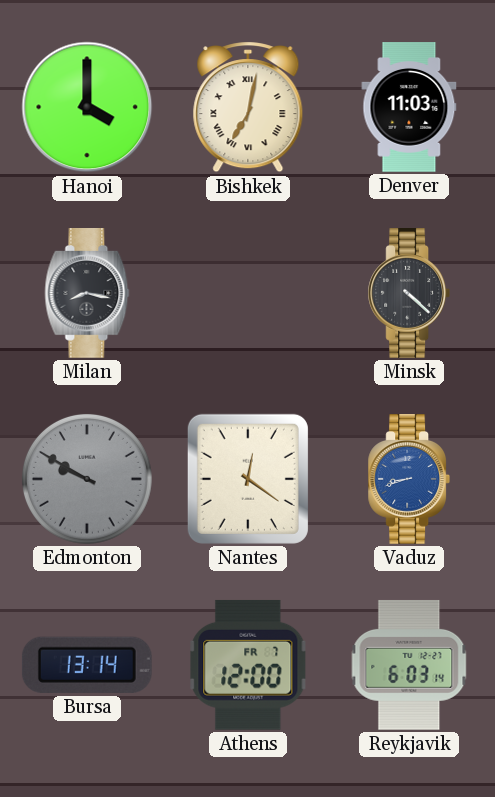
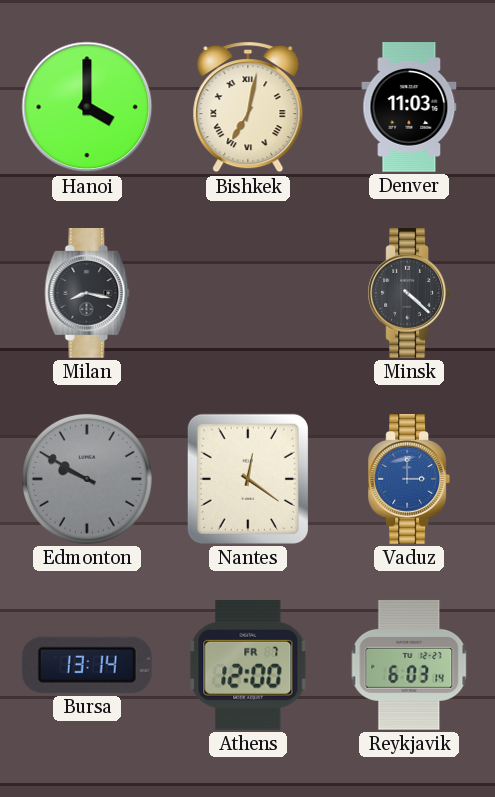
Vaduz: 8:42 -> 3:00
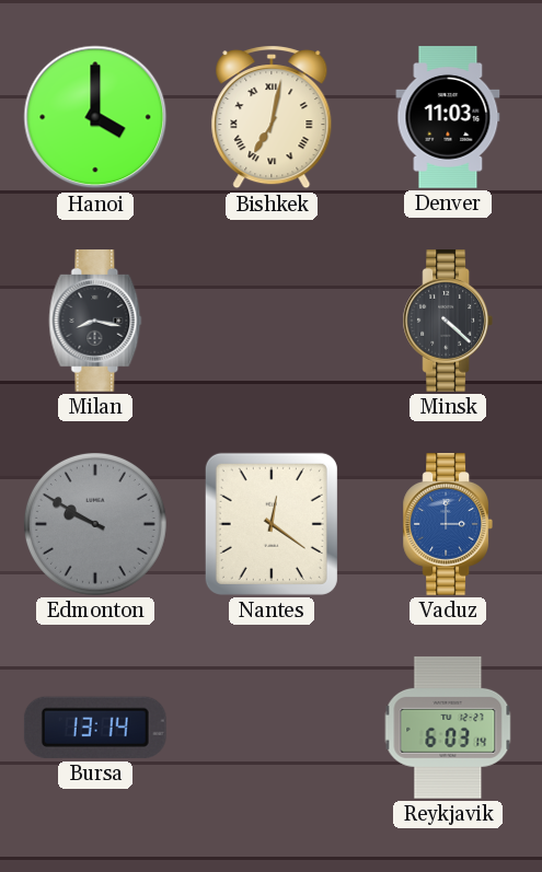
Athens: 12:00 -> none
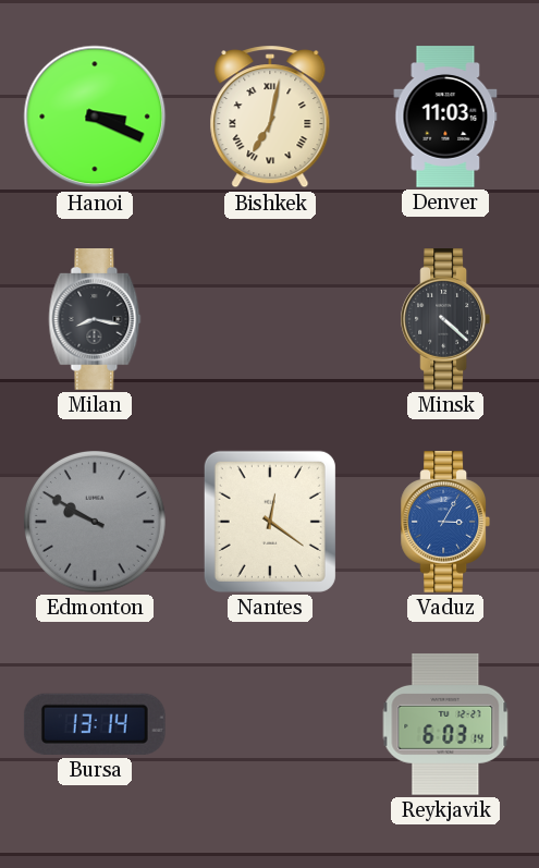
Hanoi: 4:00 -> 3:19
Vaduz: 3:00 -> 3:05
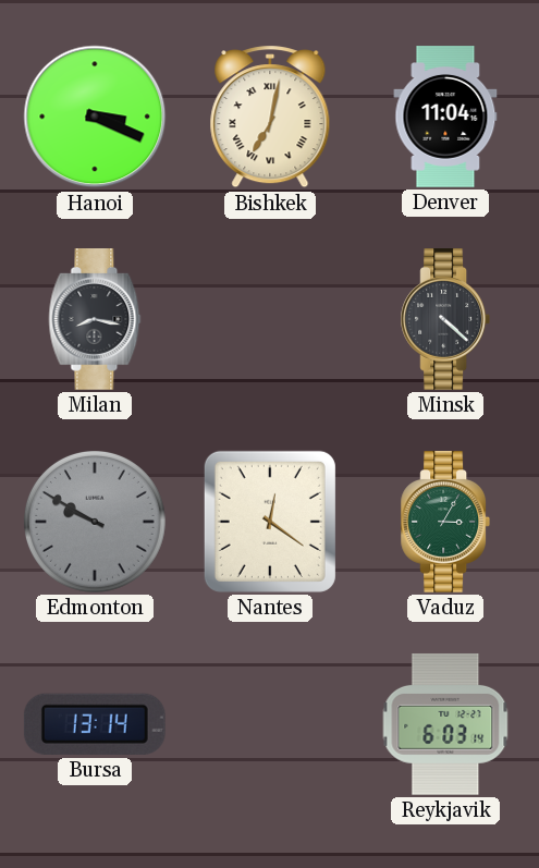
Denver: 11:03 -> 11:04
Vaduz dial: blue -> green
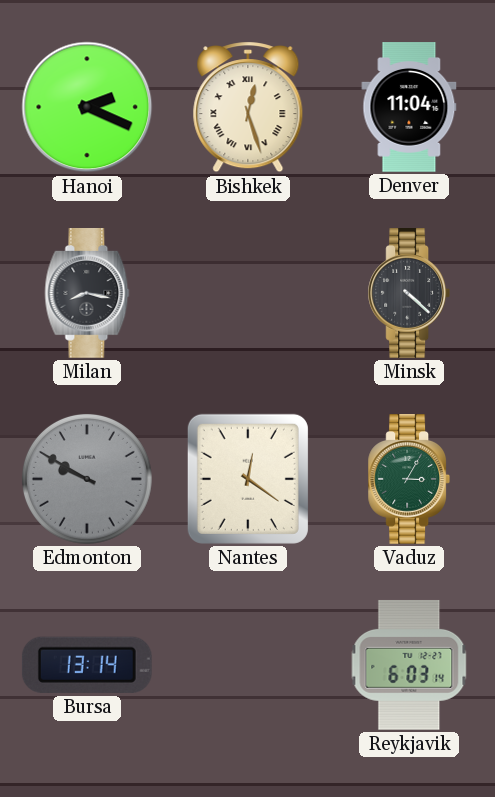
Hanoi: 3:19 -> 2:19
Bishkek: 7:02 -> 12:27
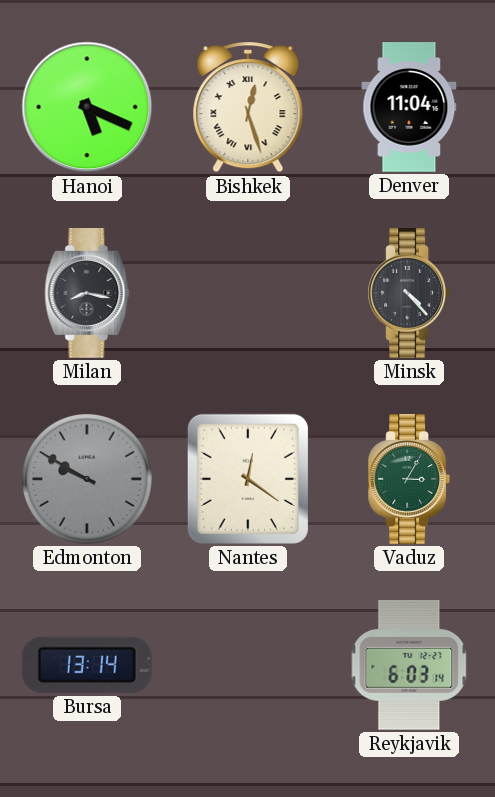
Hanoi: 2:19 -> 5:19
Minsk: 4:22 -> 4:23
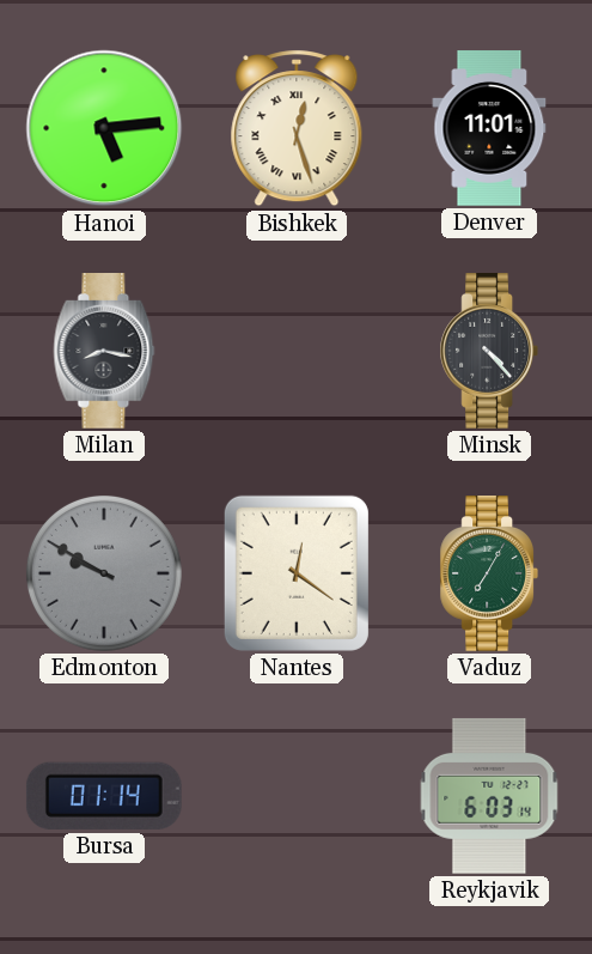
Hanoi: 5:19 -> 5:14
Denver: 11:04 -> 11:01
Vaduz: 3:05 -> 7:05
Bursa: 13:14 -> 01:14
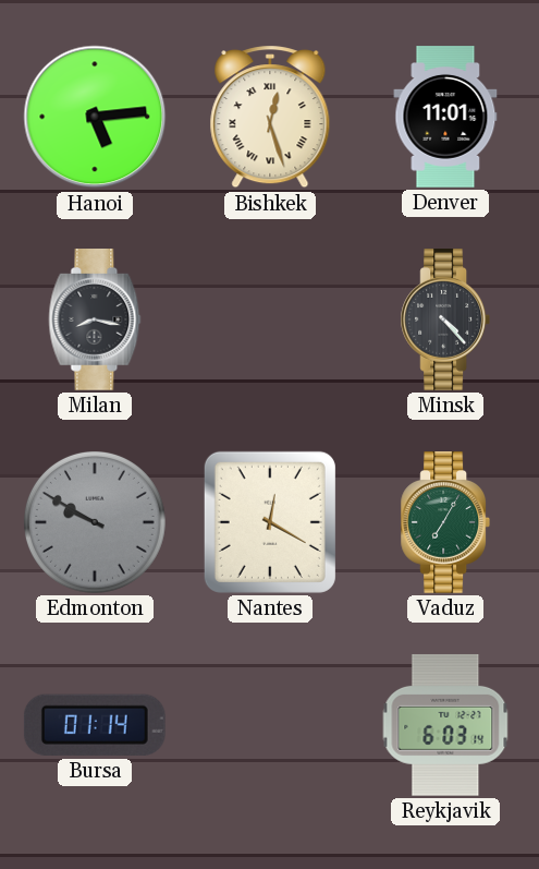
Nantes: 12:21 -> 12:20
